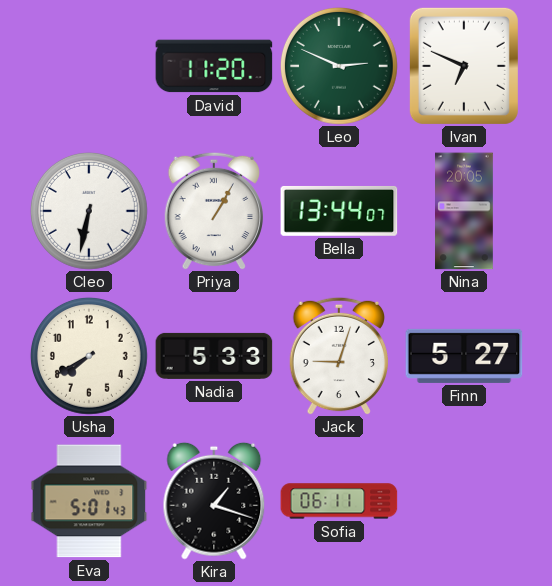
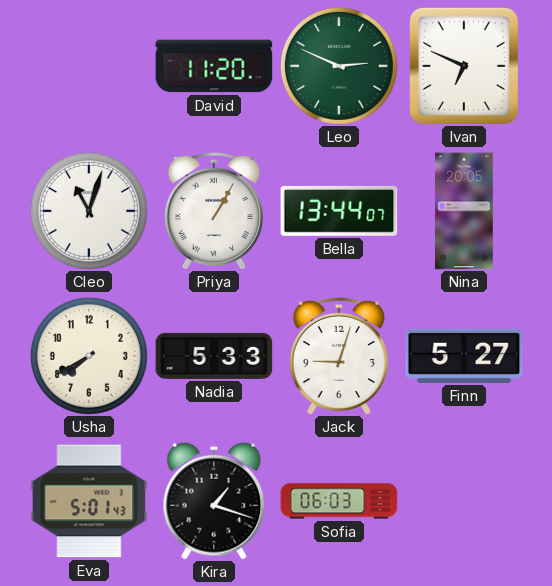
Cleo: 6:32 -> 11:03
Sofia: 06:11 -> 06:03
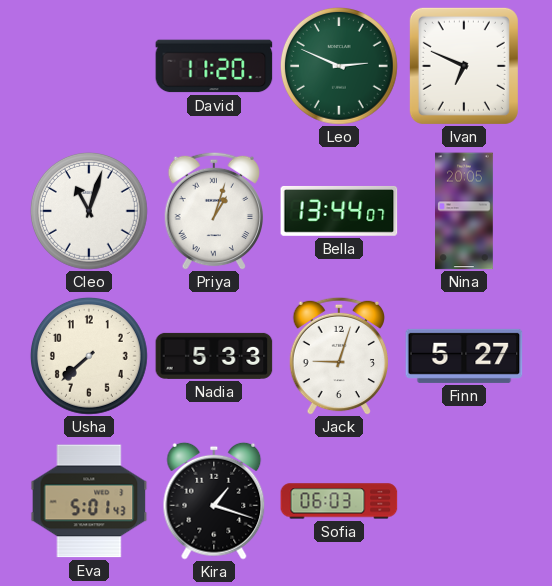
Priya: 1:05 -> 1:03
Usha: 7:40 -> 7:38
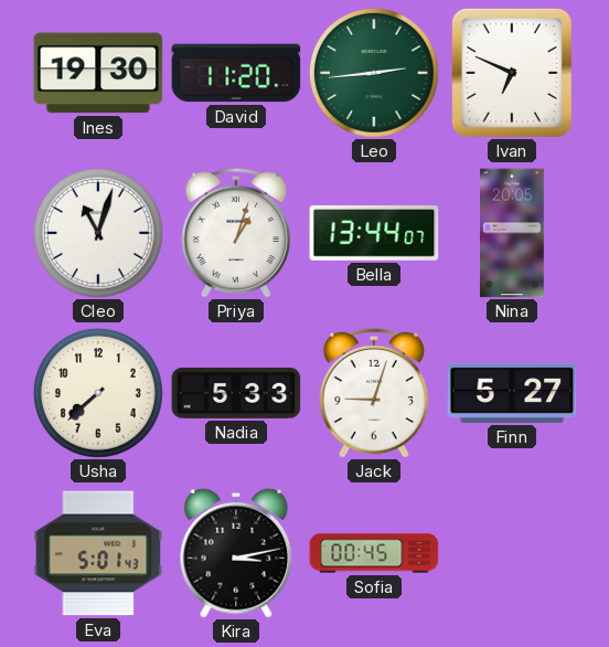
Ines: none -> 19:30
Leo: 2:49 -> 2:44
Kira: 1:18 -> 3:13
Sofia: 06:03 -> 00:45
